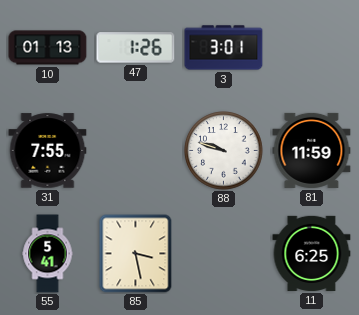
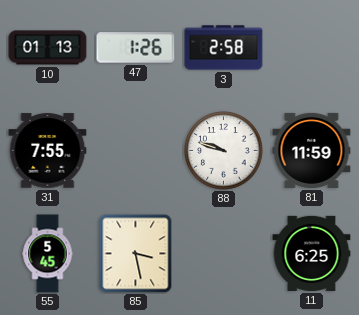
3: 3:01 -> 2:58
55: 5:41 -> 5:45
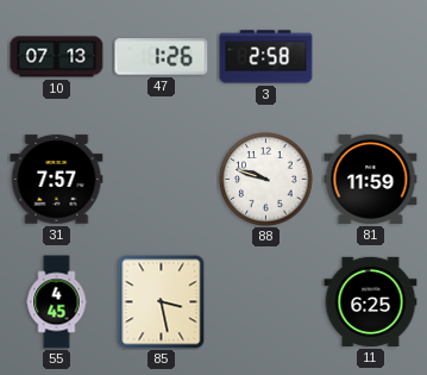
10: 01:13 -> 07:13
31: 7:55 -> 7:57
55: 5:45 -> 4:45
